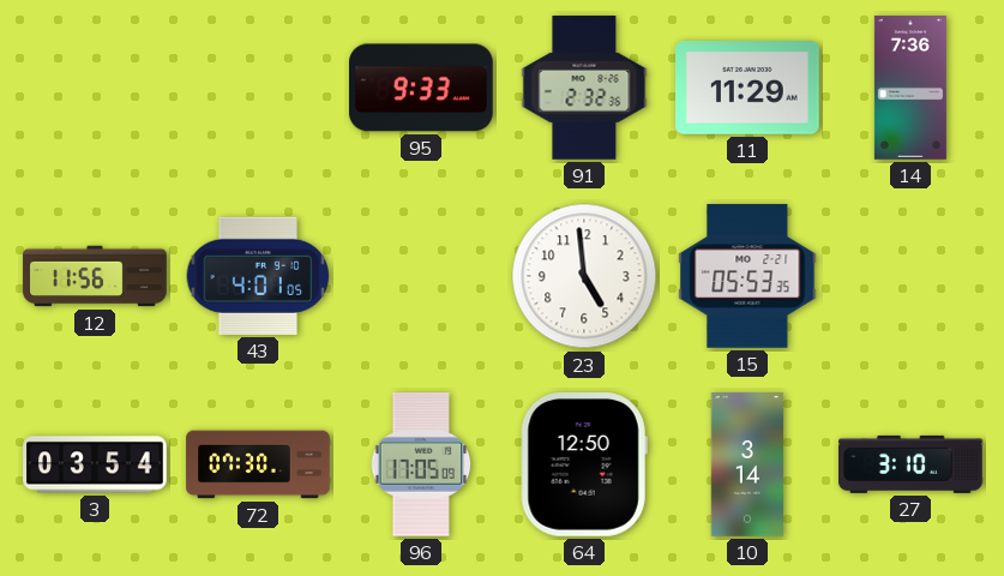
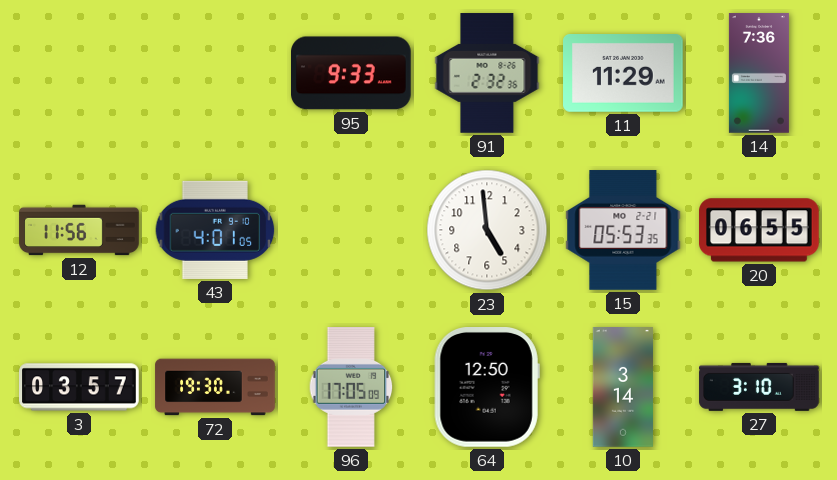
20: none -> 06:55
3: 03:54 -> 03:57
72: 07:30 -> 19:30
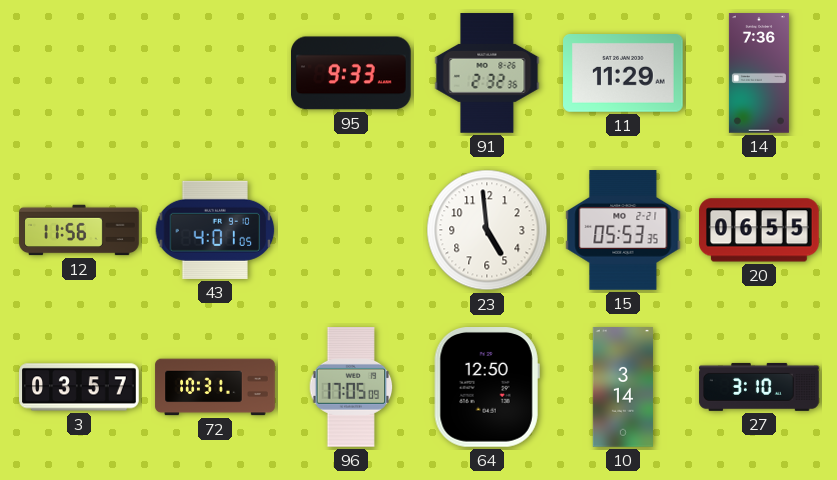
72: 19:30 -> 10:31
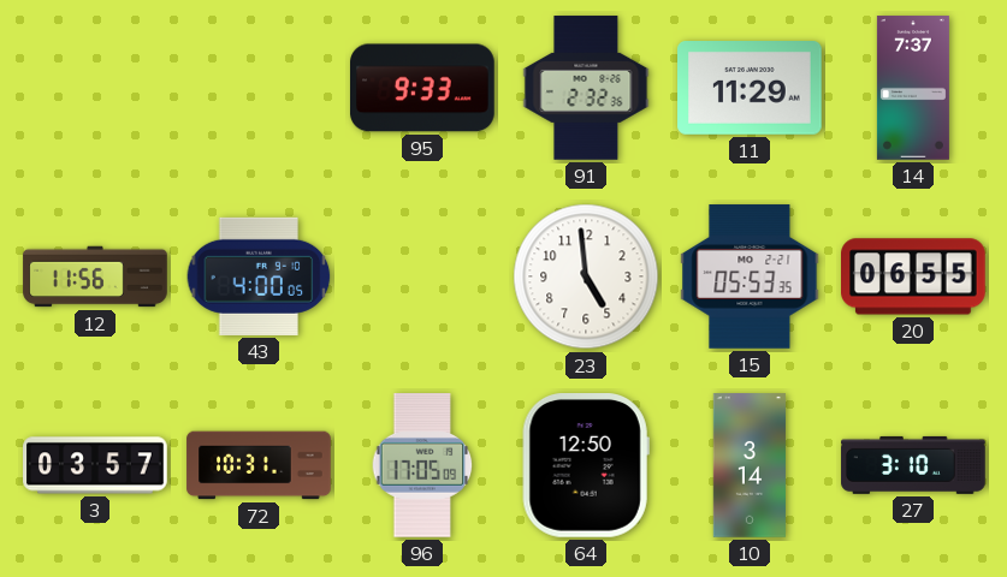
14: 7:36 -> 7:37
43: 4:01 -> 4:00
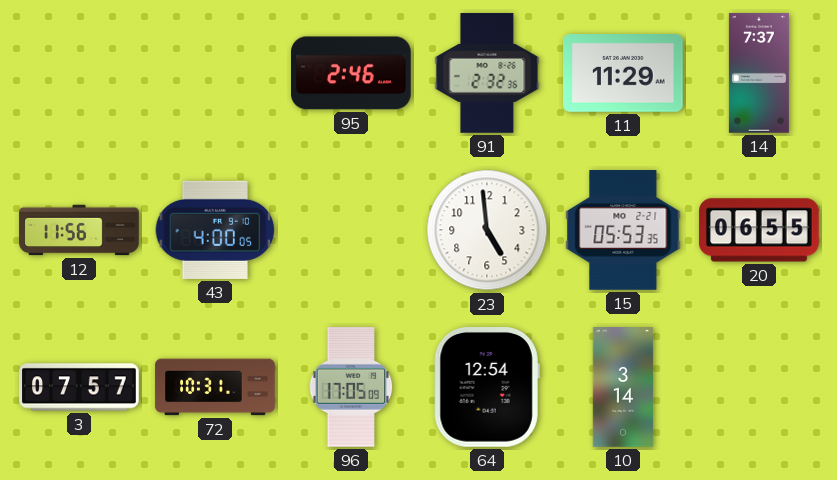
95: 9:33 -> 2:46
3: 03:57 -> 07:57
64: 12:50 -> 12:54
27: 3:10 -> none
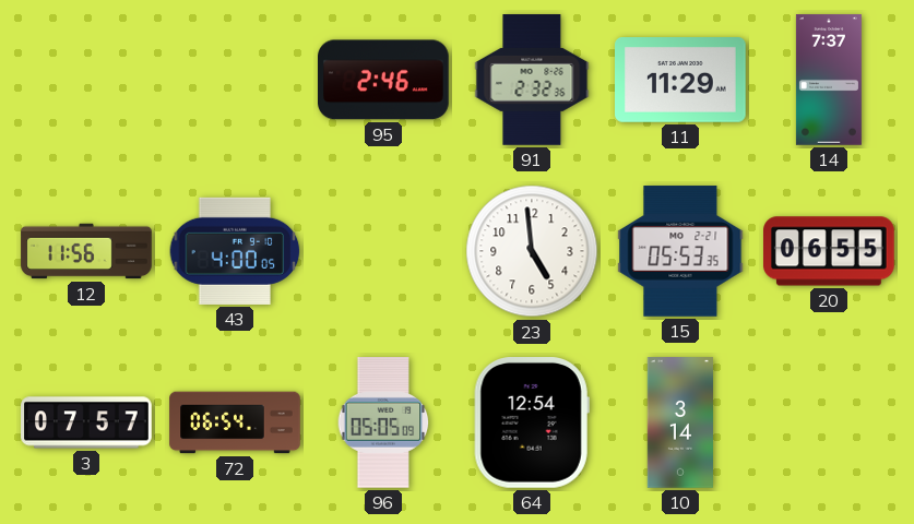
72: 10:31 -> 06:54
96: 17:05 -> 05:05
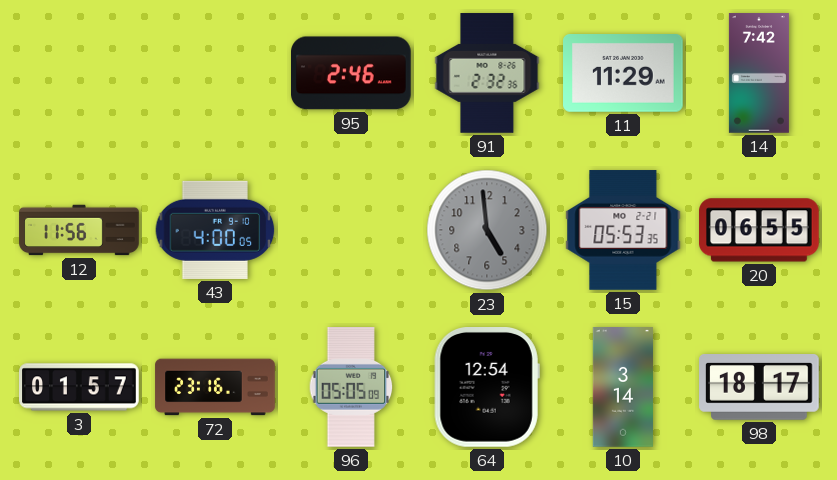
14: 7:37 -> 7:42
23 dial: white -> grey
3: 07:57 -> 01:57
72: 06:54 -> 23:16
98: none -> 18:17
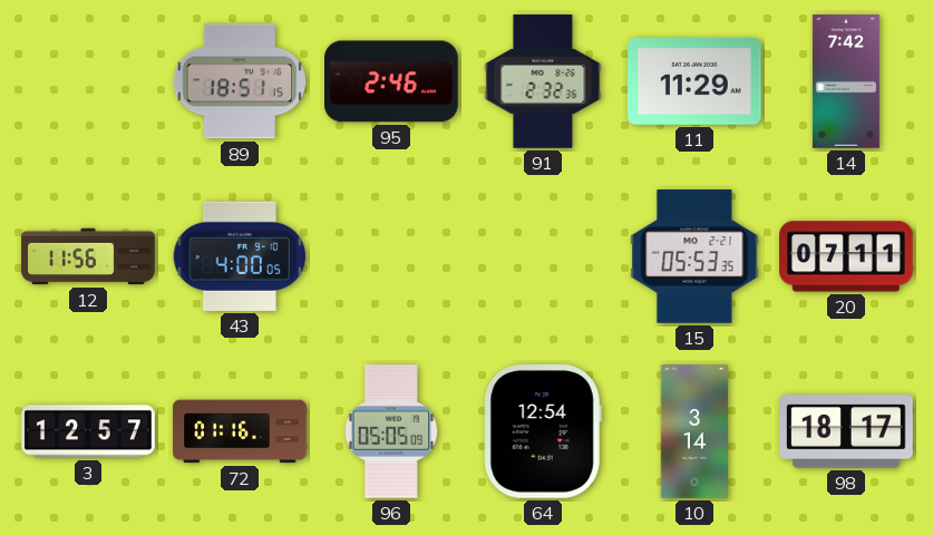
89: none -> 18:51
23: 4:59 -> none
20: 06:55 -> 07:11
3: 01:57 -> 12:57
72: 23:16 -> 01:16
